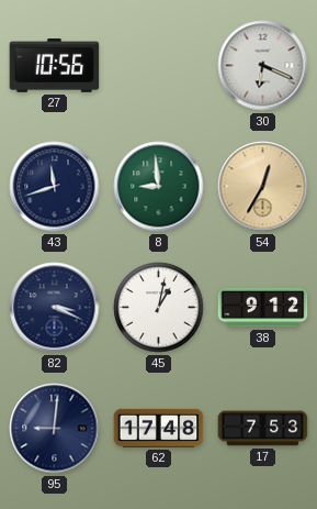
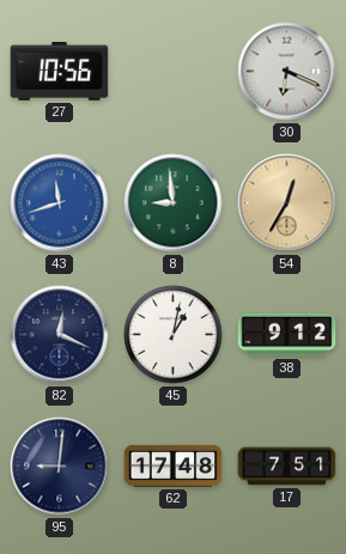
43 dial: navy -> blue
82: 3:19 -> 12:19
17: 7:53 -> 7:51
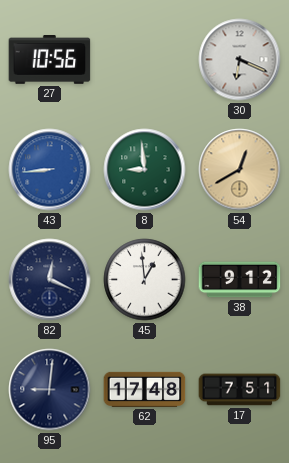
43: 11:42 -> 8:44
54: 12:35 -> 12:40
45: 1:02 -> 12:59
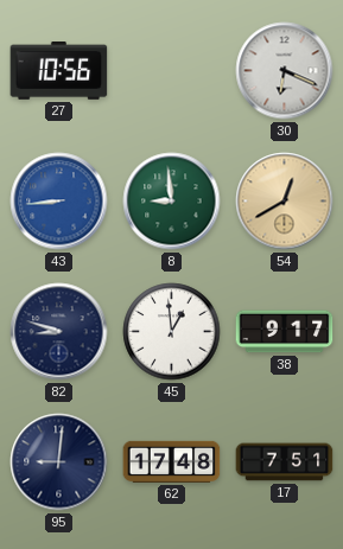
82: 12:19 -> 8:48
38: 9:12 -> 9:17
